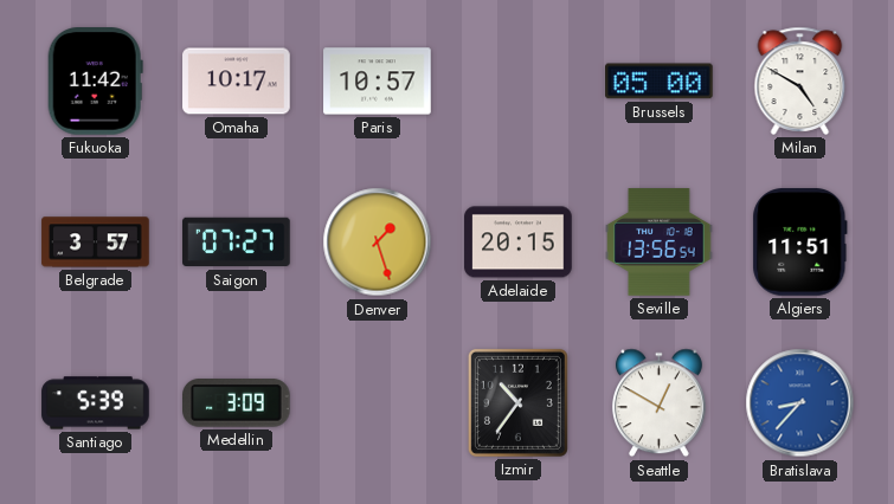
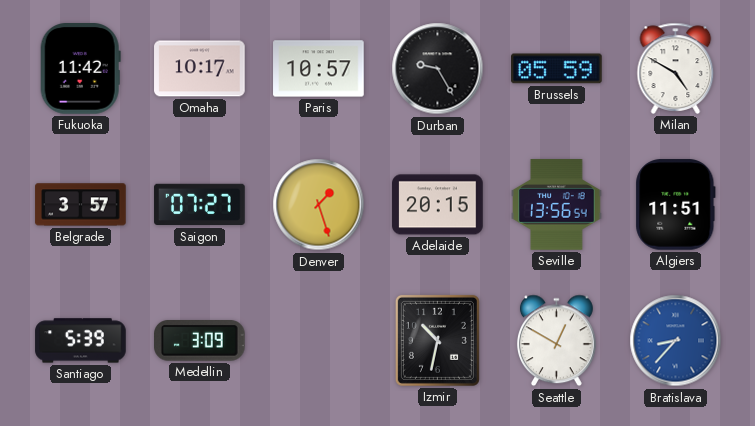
Durban: none -> 9:25
Brussels: 05:00 -> 05:59
Izmir: 10:36 -> 10:32
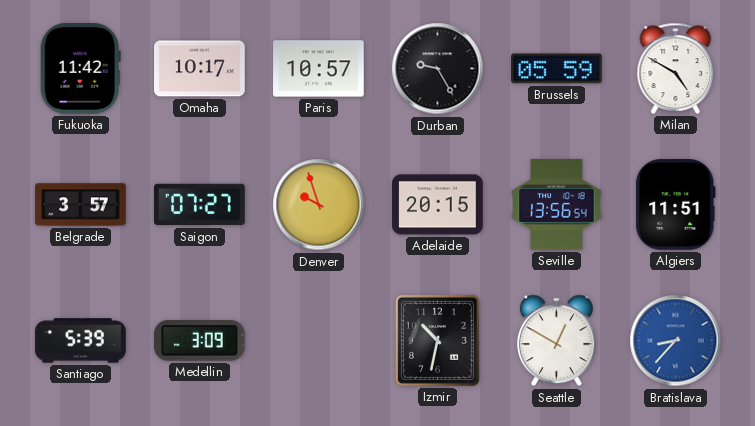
Denver: 1:27 -> 9:57
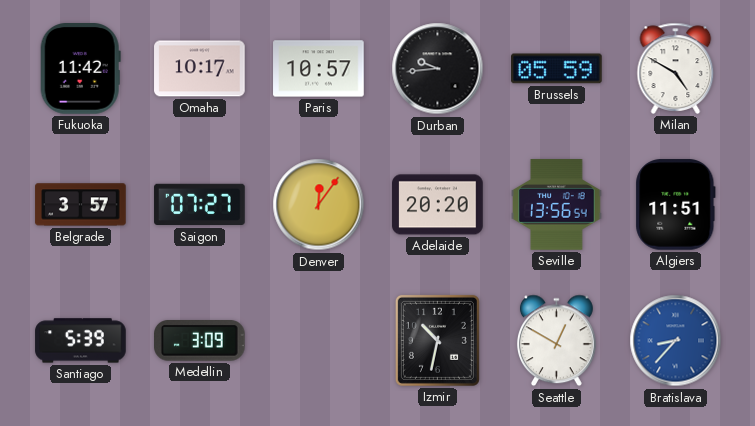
Durban: 9:25 -> 9:44
Denver: 9:57 -> 12:06
Adelaide: 20:15 -> 20:20
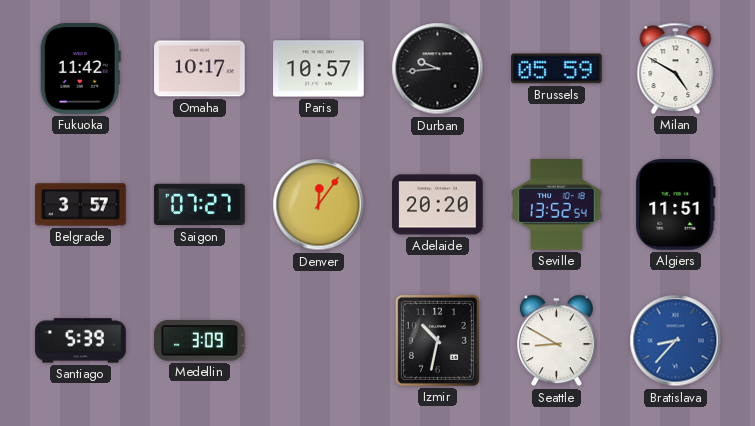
Seville: 13:56 -> 13:52
Seattle: 12:50 -> 8:50
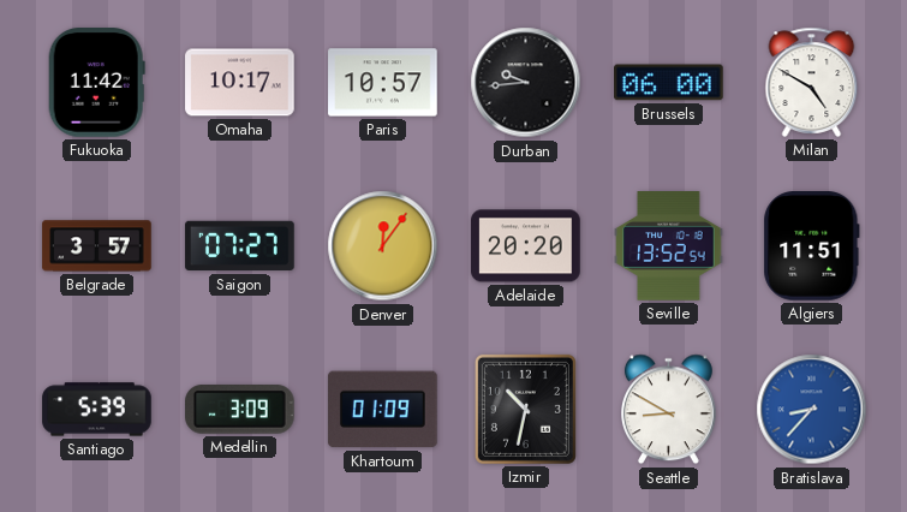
Brussels: 05:59 -> 06:00
Khartoum: none -> 01:09
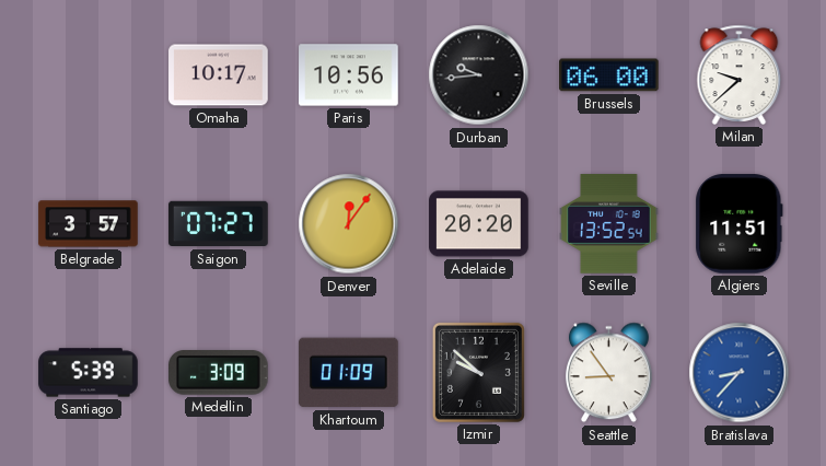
Fukuoka: 11:42 -> none
Paris: 10:57 -> 10:56
Milan: 4:50 -> 9:38
Izmir: 10:32 -> 9:52
Seattle: 8:50 -> 8:54
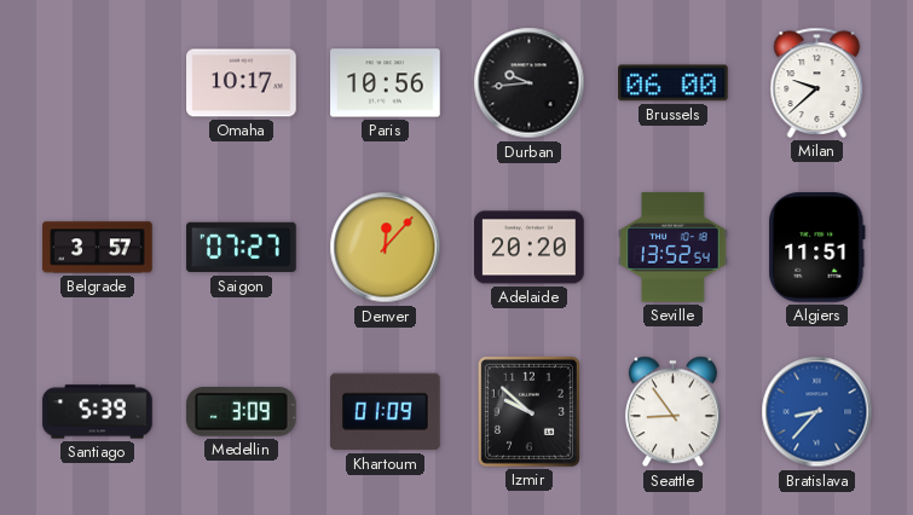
Denver: 12:06 -> 12:07
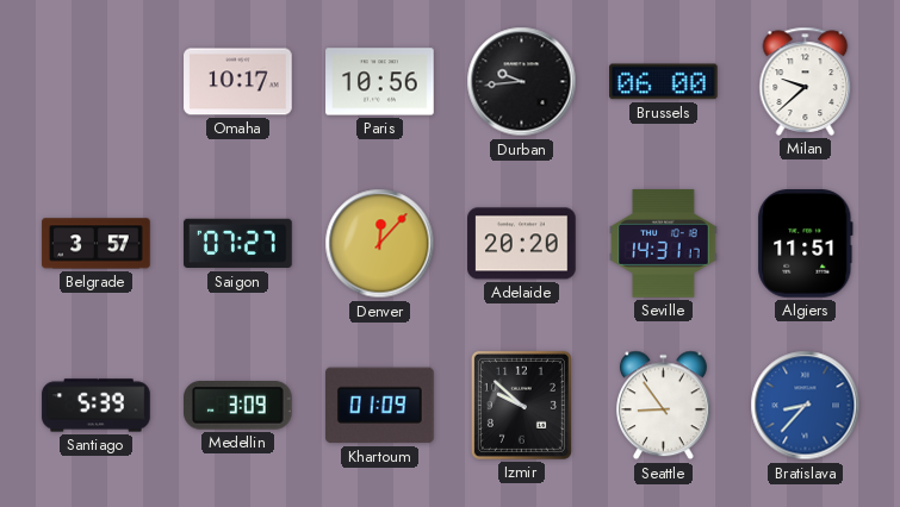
Seville: 13:52 -> 14:31
